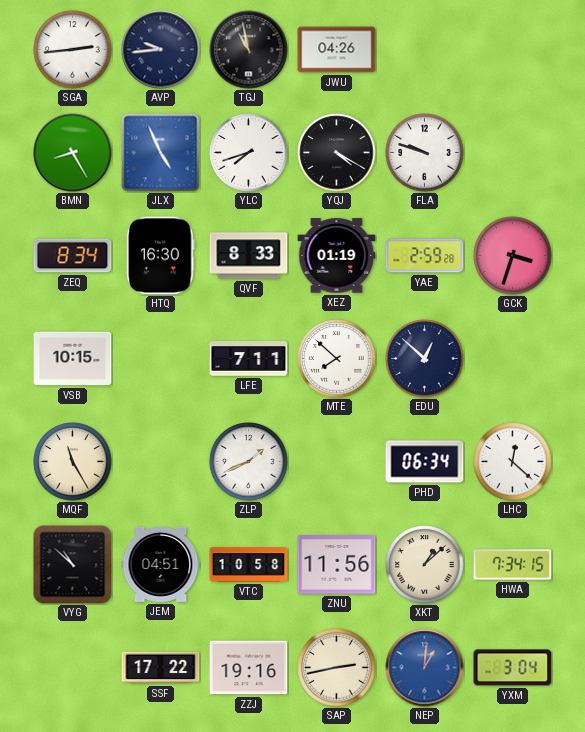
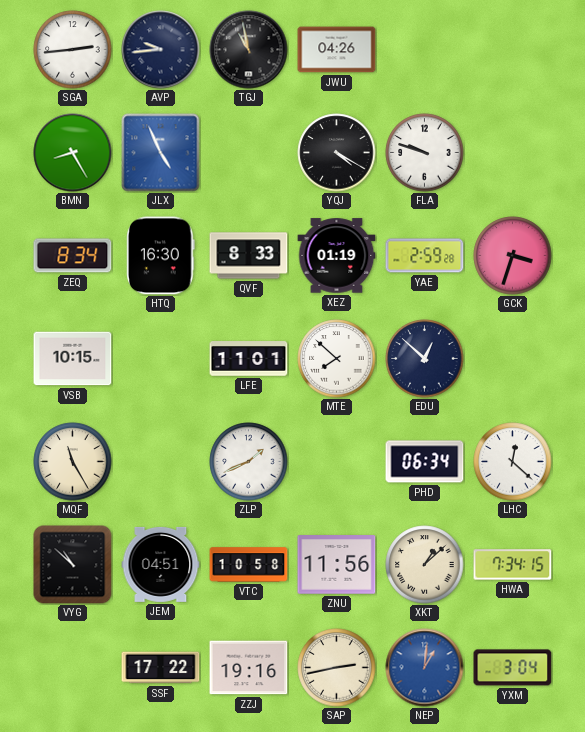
YLC: 7:42 -> none
LFE: 7:11 -> 11:01
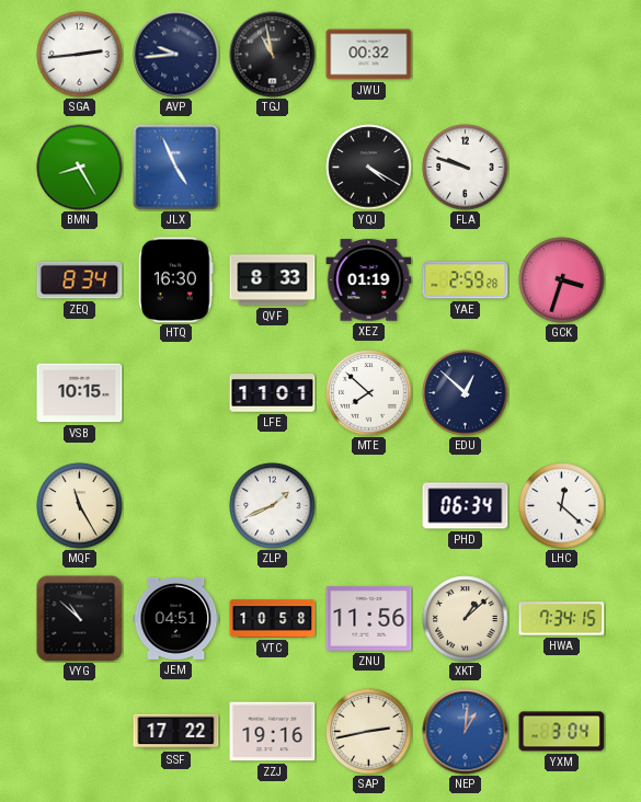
JWU: 04:26 -> 00:32
